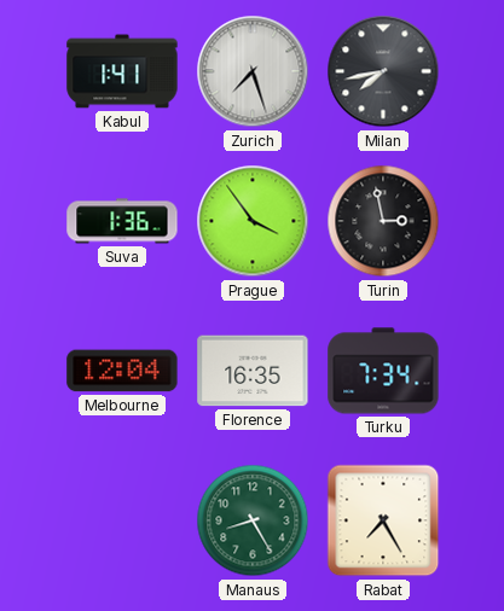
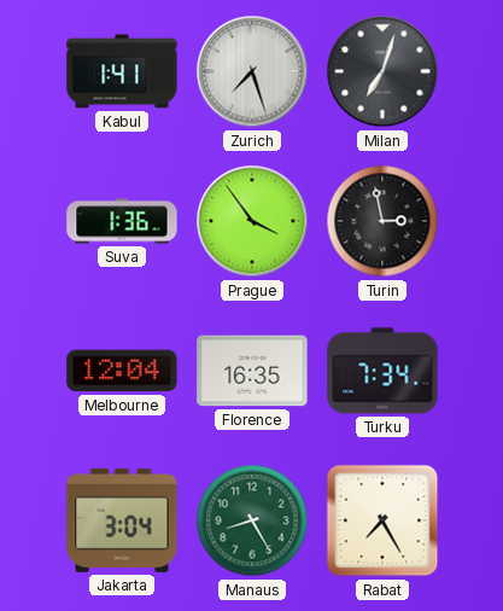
Milan: 7:43 -> 7:03
Jakarta: none -> 3:04
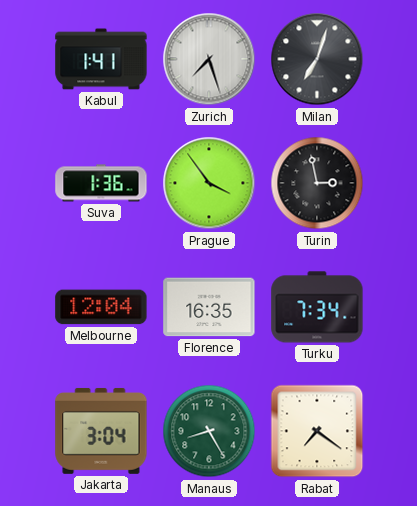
Rabat: 7:25 -> 7:21
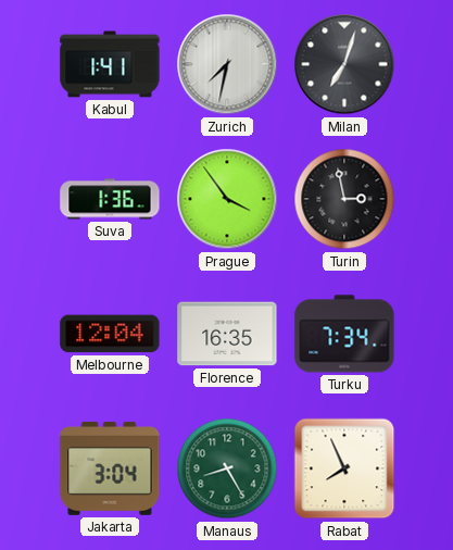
Zurich: 7:27 -> 7:32
Rabat: 7:21 -> 7:56
